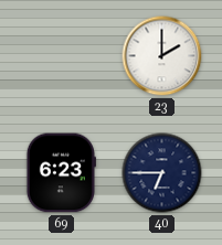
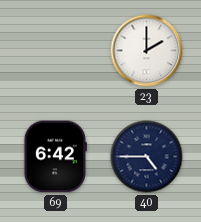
69: 6:23 -> 6:42
40: 6:45 -> 4:45
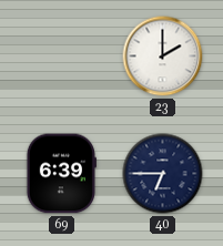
69: 6:42 -> 6:39
40: 4:45 -> 6:45
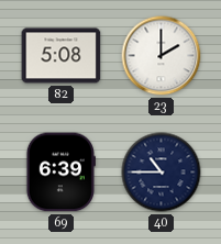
82: none -> 5:08
40: 6:45 -> 10:45
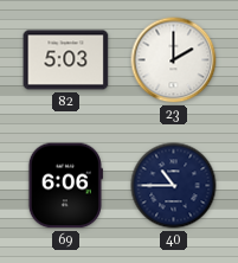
82: 5:08 -> 5:03
69: 6:39 -> 6:06
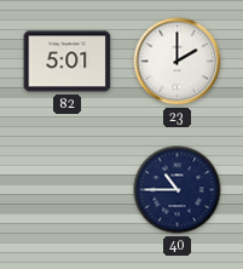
82: 5:03 -> 5:01
69: 6:06 -> none
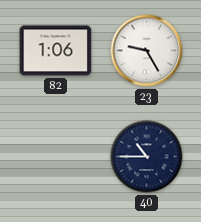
82: 5:01 -> 1:06
23: 2:00 -> 9:25
